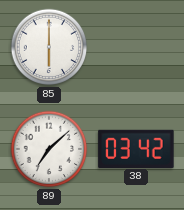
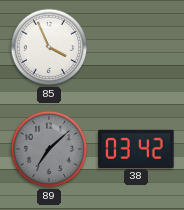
85: 6:00 -> 3:56
89 dial: white -> grey
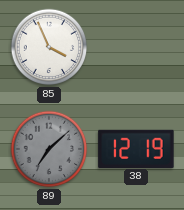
38: 03:42 -> 12:19
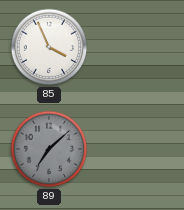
38: 12:19 -> none
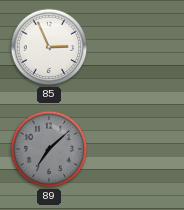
85: 3:56 -> 2:56
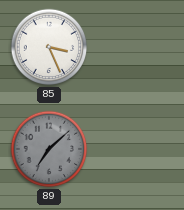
85: 2:56 -> 3:26
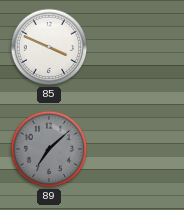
85: 3:26 -> 3:49
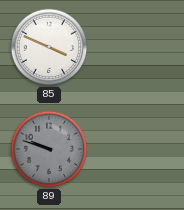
89: 7:08 -> 9:48
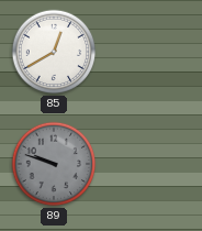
85: 3:49 -> 12:40
